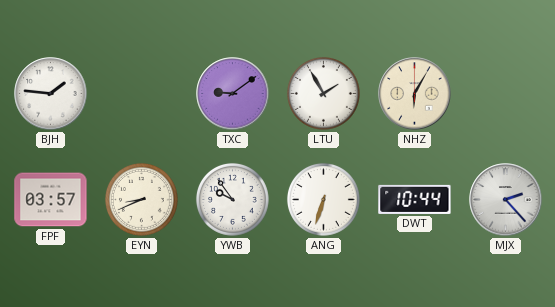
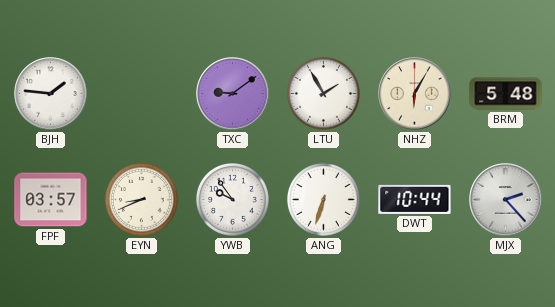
BRM: none -> 5:48
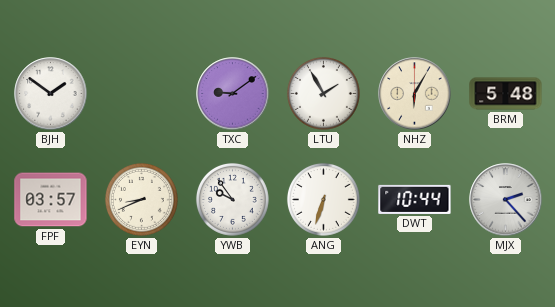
BJH: 1:46 -> 1:51
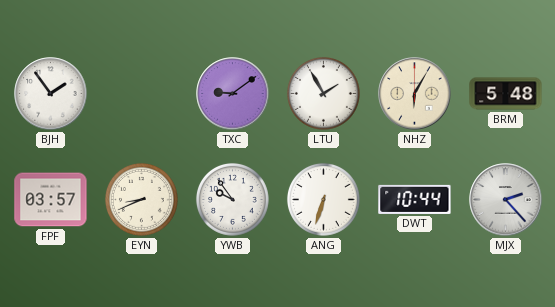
BJH: 1:51 -> 1:54
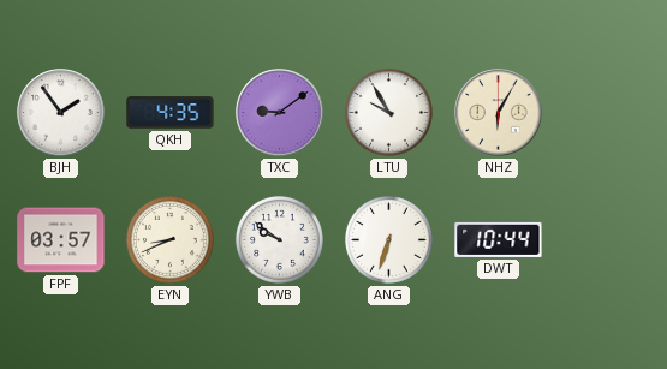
QKH: none -> 4:35
LTU: 1:55 -> 9:55
BRM: 5:48 -> none
YWB: 9:54 -> 9:51
MJX: 2:23 -> none
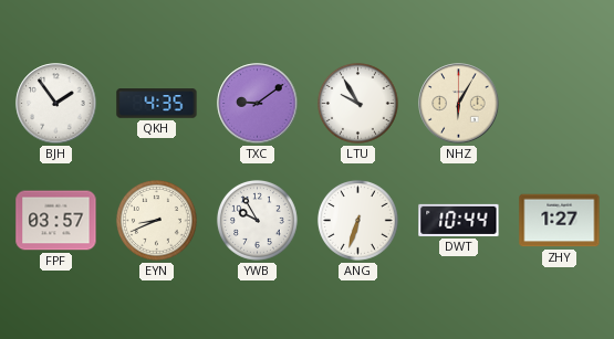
YWB: 9:51 -> 9:55
ZHY: none -> 1:27
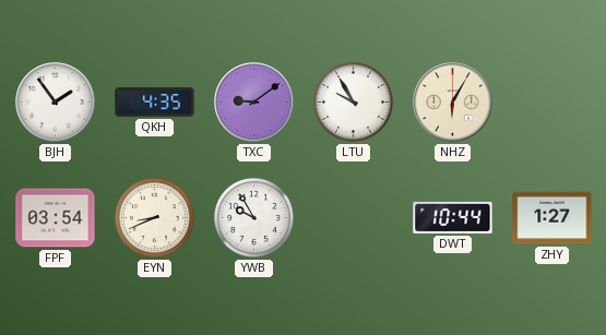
FPF: 03:57 -> 03:54
ANG: 6:33 -> none
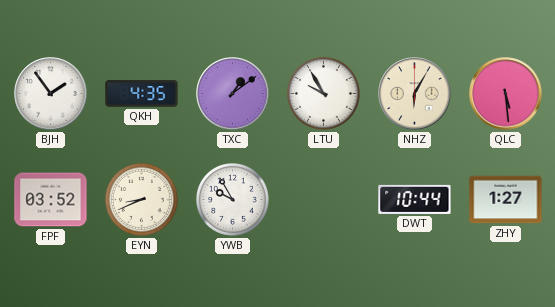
TXC: 9:09 -> 1:09
QLC: none -> 5:29
FPF: 03:54 -> 03:52
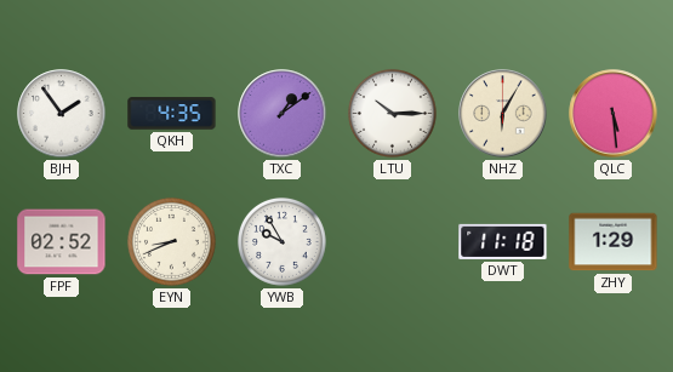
LTU: 9:55 -> 10:15
FPF: 03:52 -> 02:52
DWT: 10:44 -> 11:18
ZHY: 1:27 -> 1:29
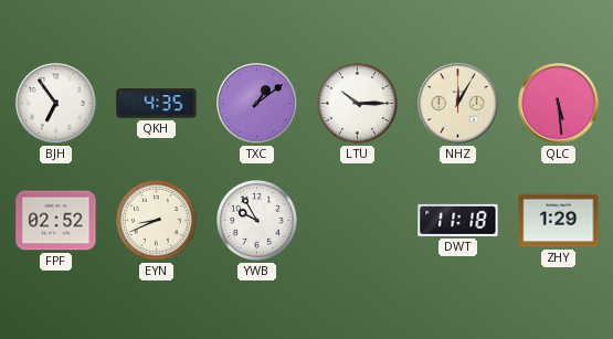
BJH: 1:54 -> 6:54
NHZ: 6:05 -> 12:05
